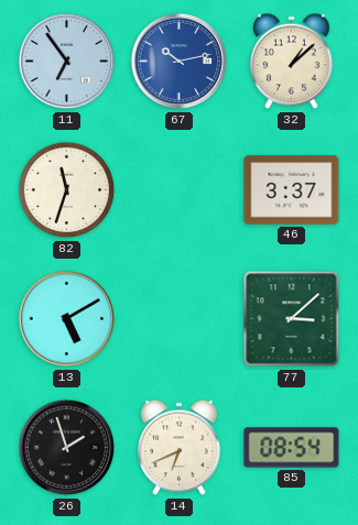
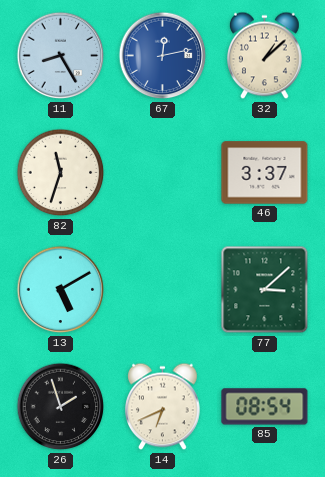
11: 6:54 -> 8:25
67: 10:13 -> 12:13
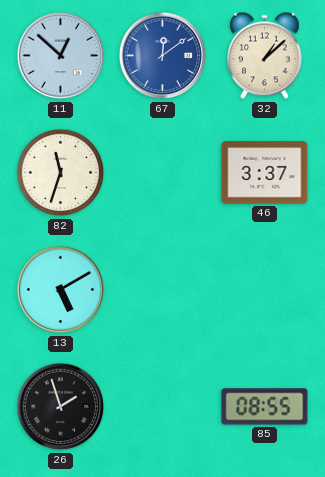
11: 8:25 -> 12:52
67: 12:13 -> 12:09
77: 3:08 -> none
14: 6:41 -> none
85: 08:54 -> 08:55
